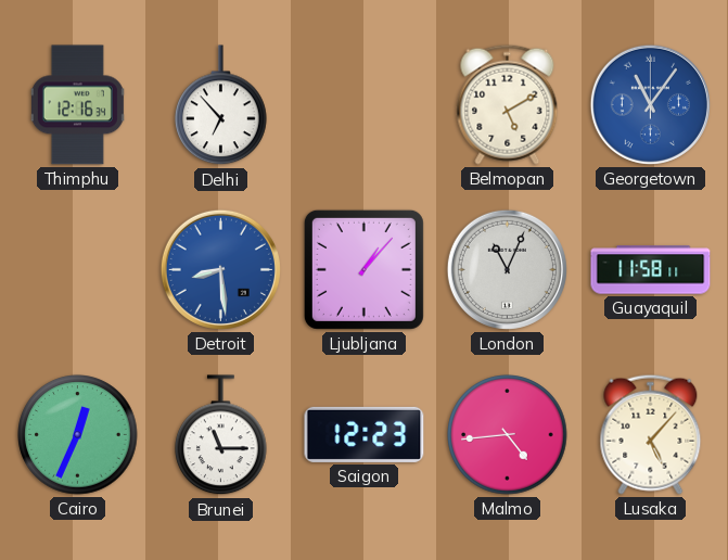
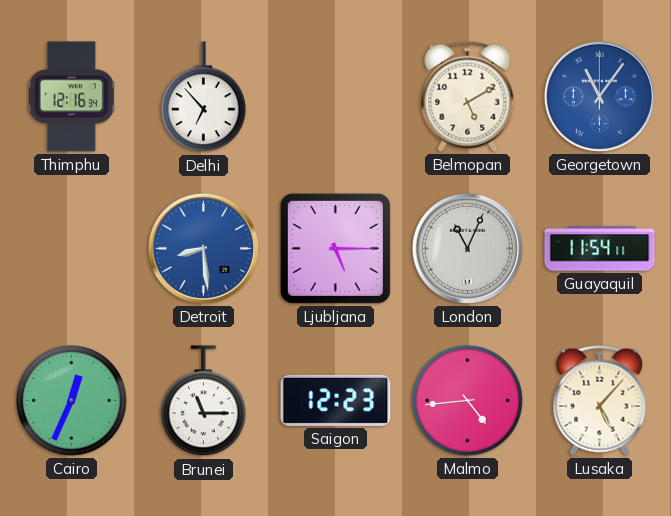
Ljubljana: 1:07 -> 5:15
Guayaquil: 11:58 -> 11:54
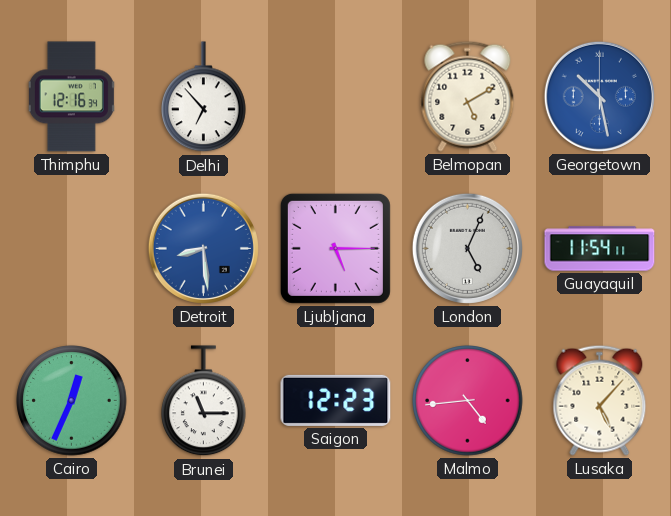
Georgetown: 11:06 -> 10:28
London: 11:04 -> 5:04
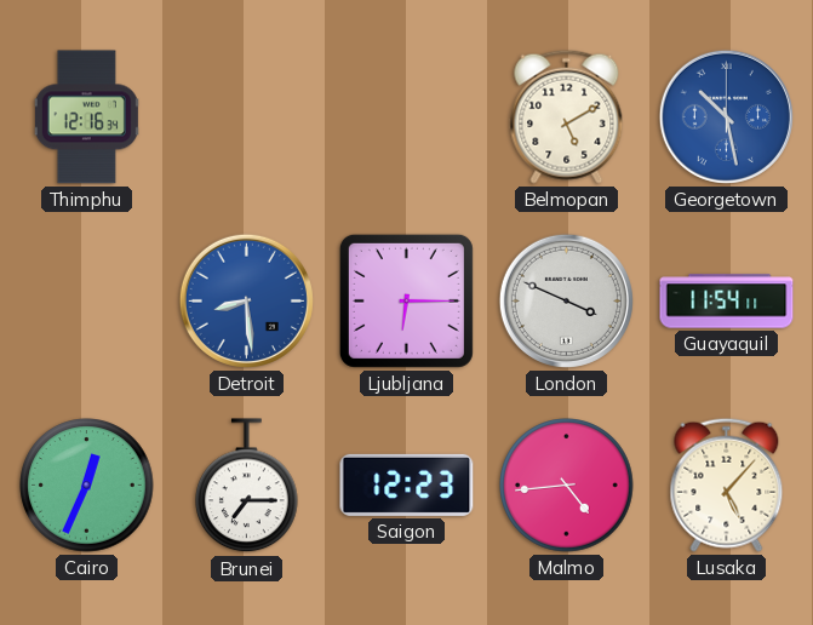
Delhi: 6:53 -> none
Ljubljana: 5:15 -> 6:15
London: 5:04 -> 3:49
Brunei: 11:15 -> 7:15
